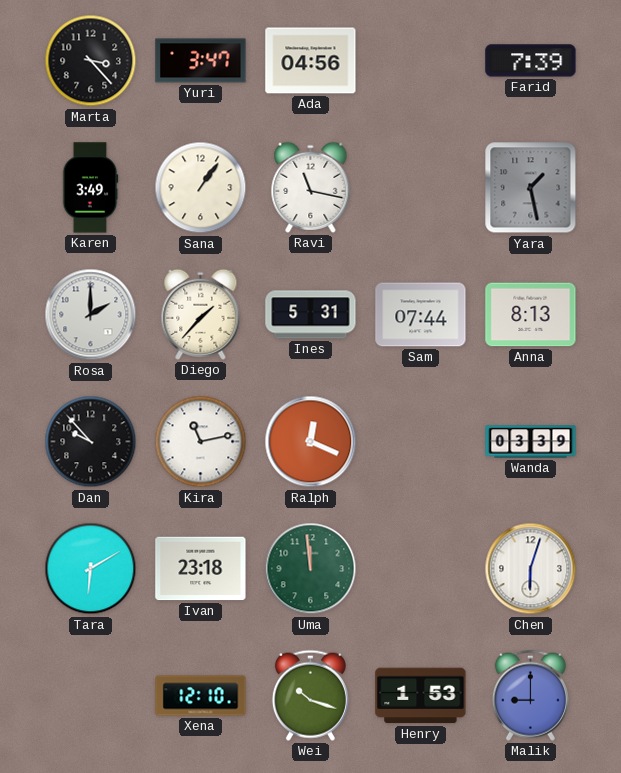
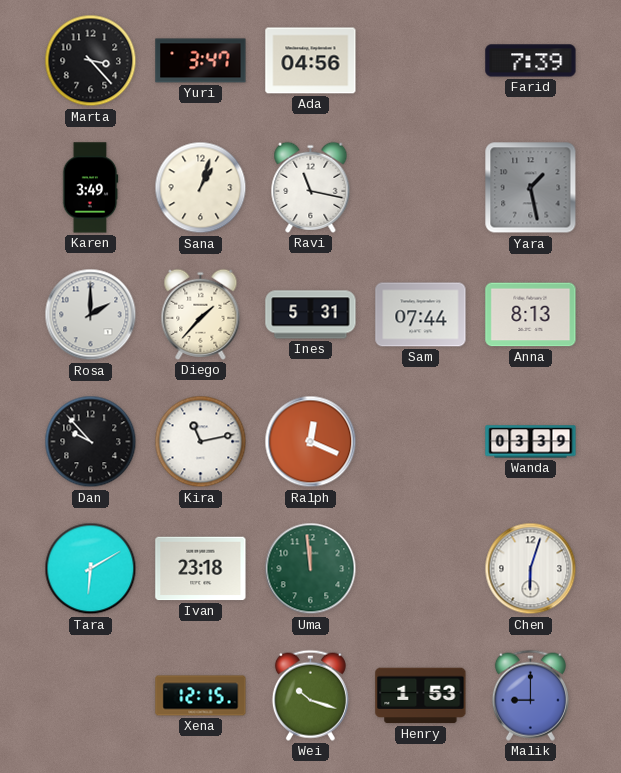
Sana: 1:06 -> 1:03
Xena: 12:10 -> 12:15
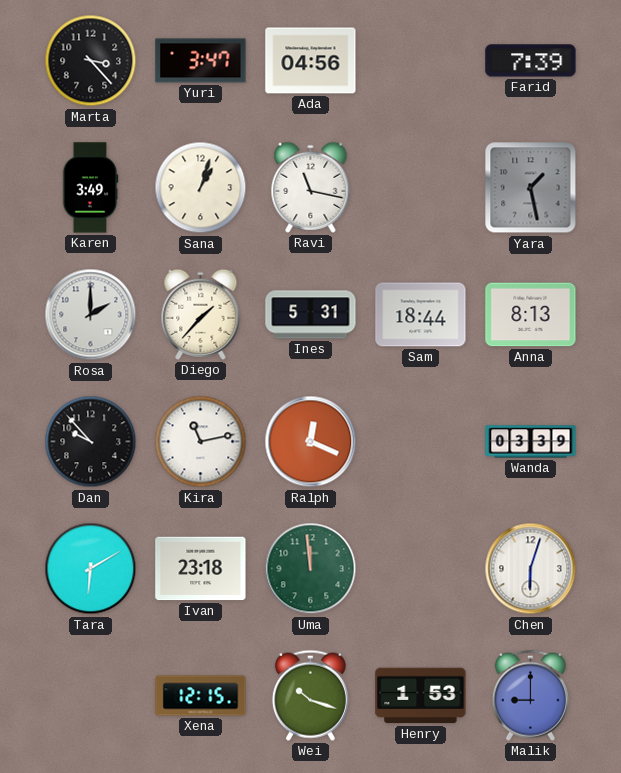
Sam: 07:44 -> 18:44
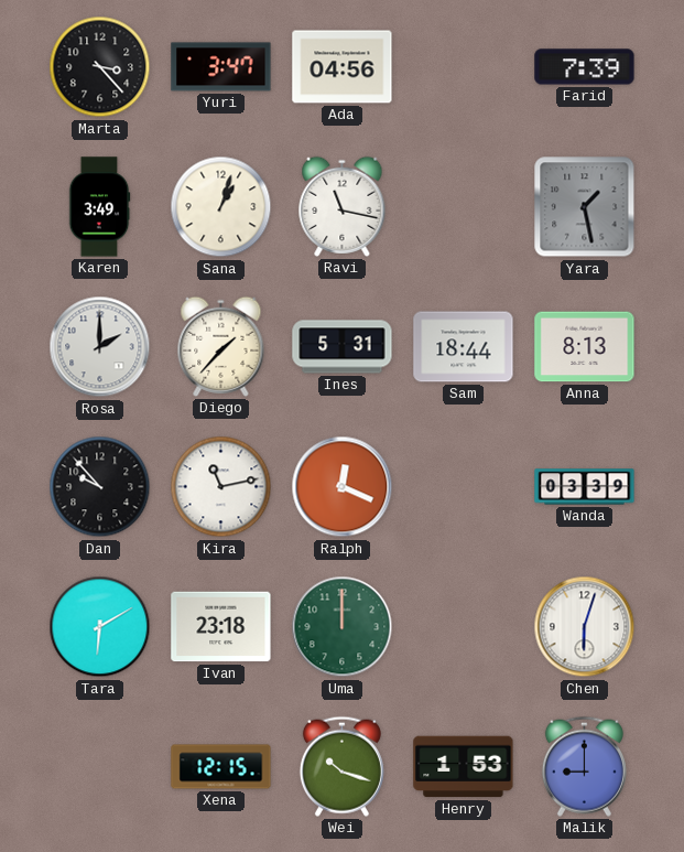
Uma: 11:59 -> 12:00
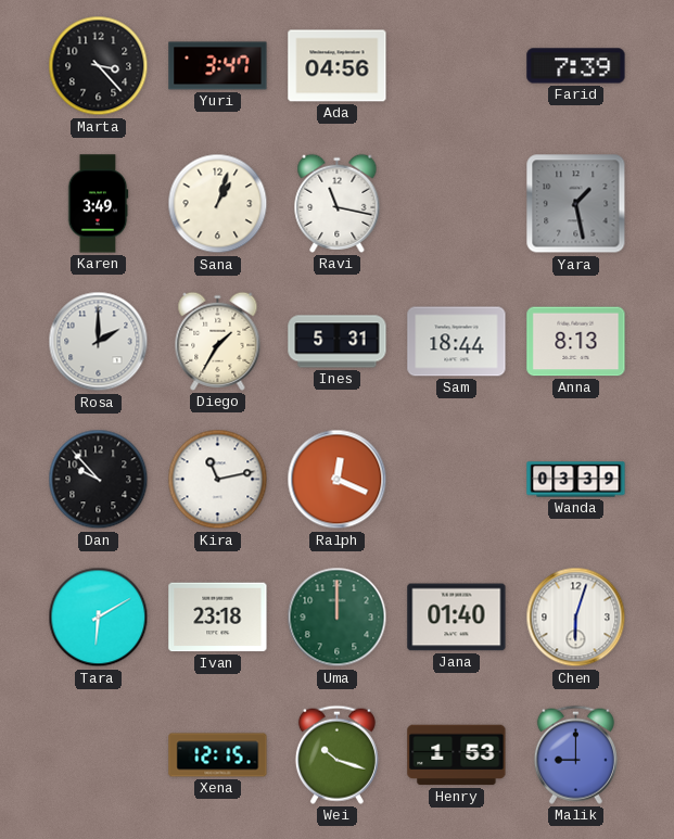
Diego: 1:37 -> 1:35
Jana: none -> 01:40
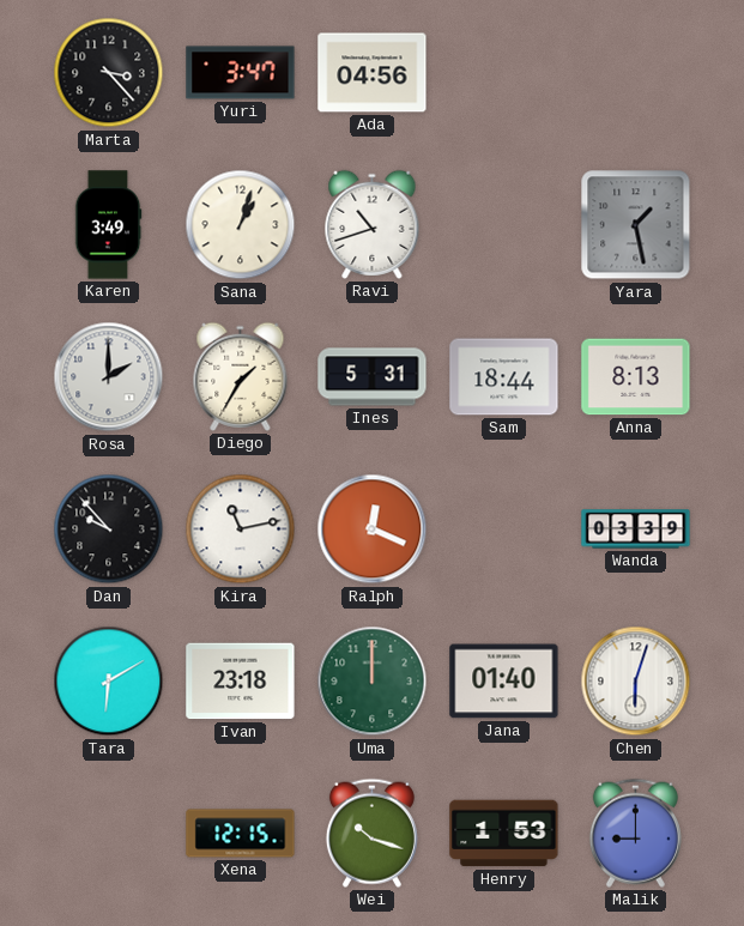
Farid: 7:39 -> none
Ravi: 11:17 -> 10:42
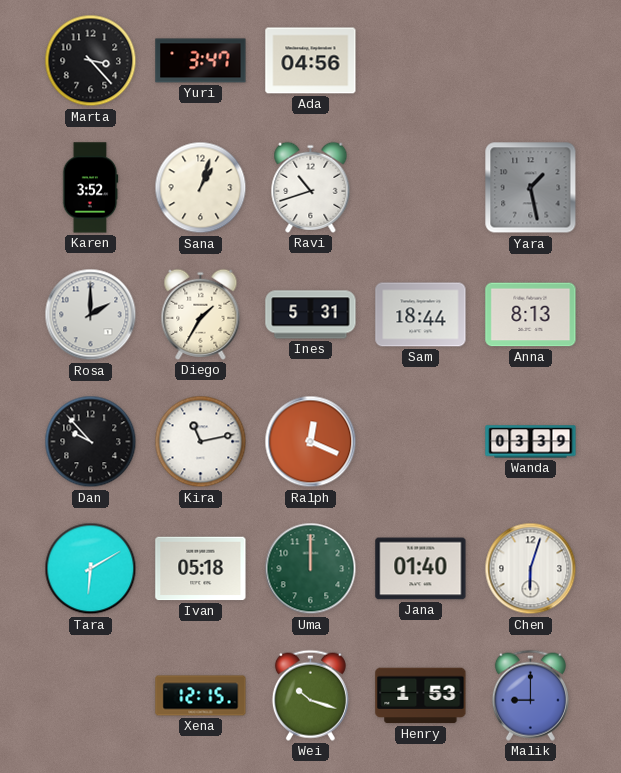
Karen: 3:49 -> 3:52
Ivan: 23:18 -> 05:18
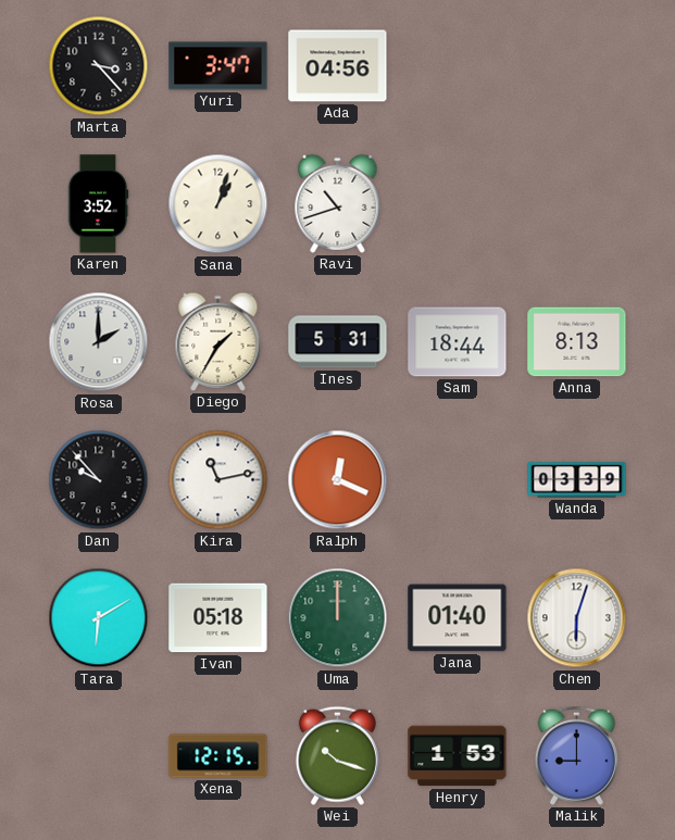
Yara: 1:28 -> none
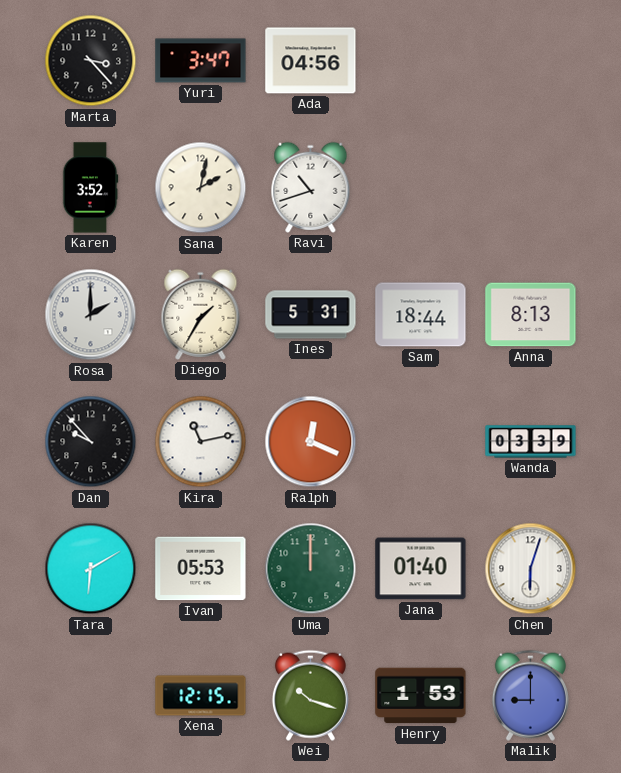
Sana: 1:03 -> 2:02
Ivan: 05:18 -> 05:53
